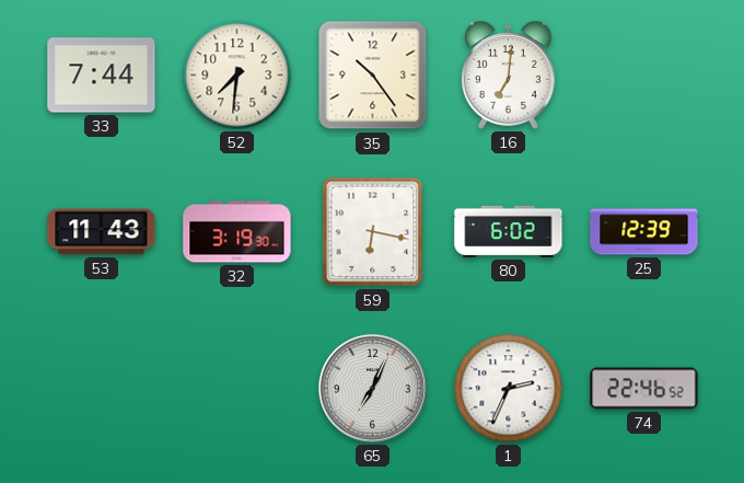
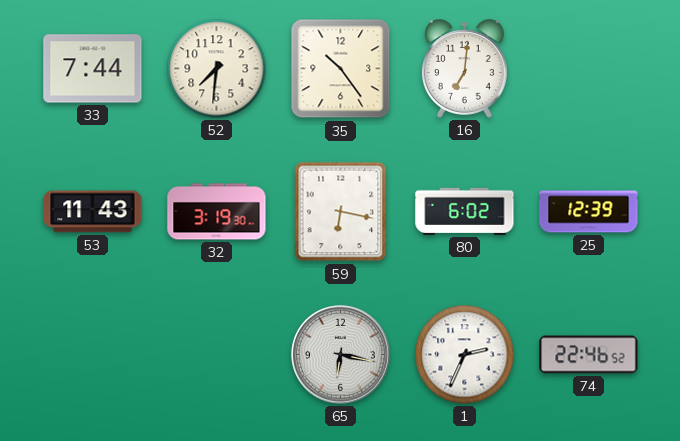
65: 7:04 -> 6:17
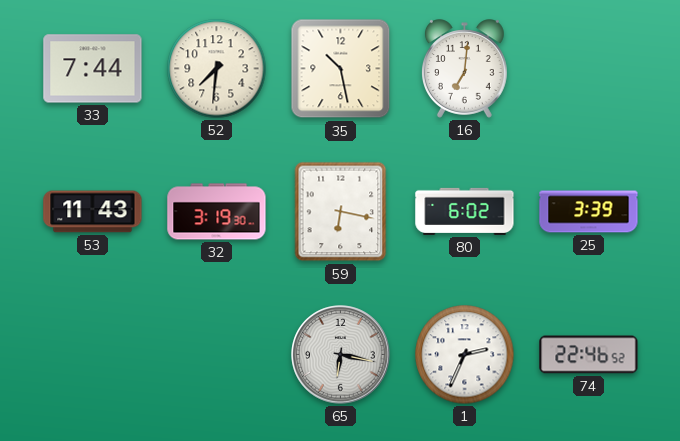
35: 10:24 -> 10:28
25: 12:39 -> 3:39
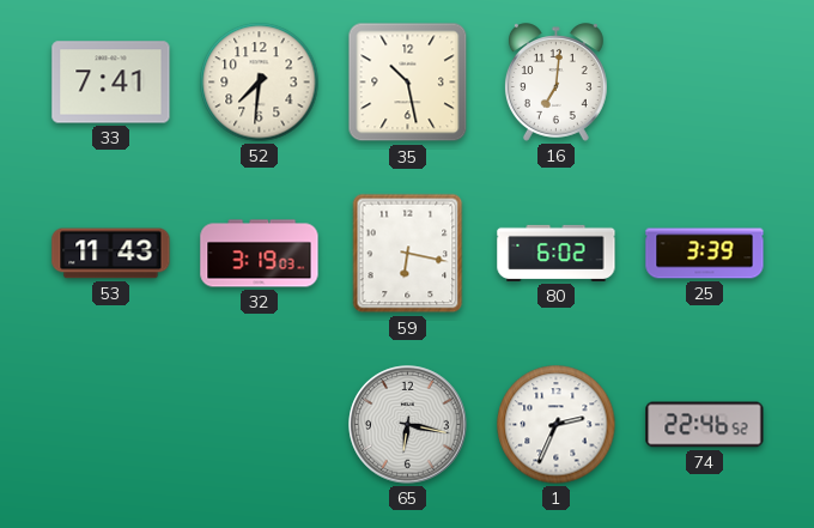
33: 7:44 -> 7:41
32: 3:19:30 -> 3:19:03
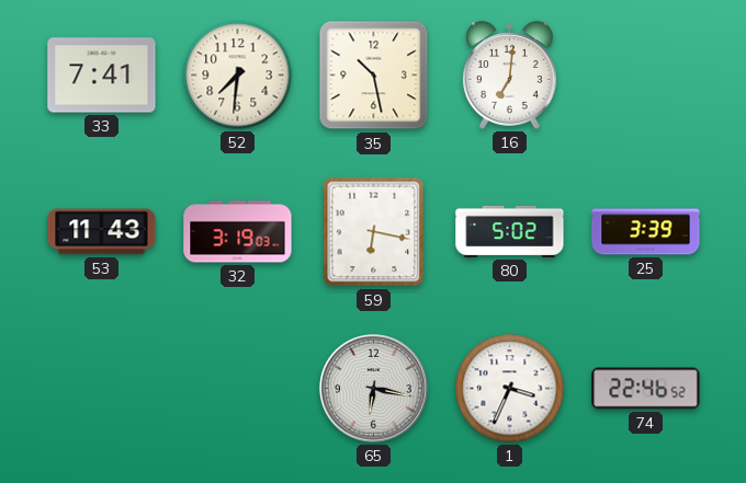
80: 6:02 -> 5:02
1: 2:34 -> 3:34
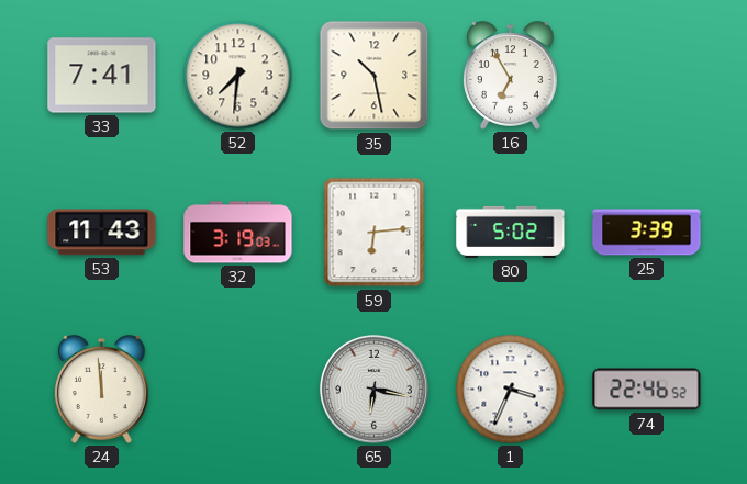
16: 7:01 -> 6:55
59: 6:17 -> 6:14
24: none -> 11:59
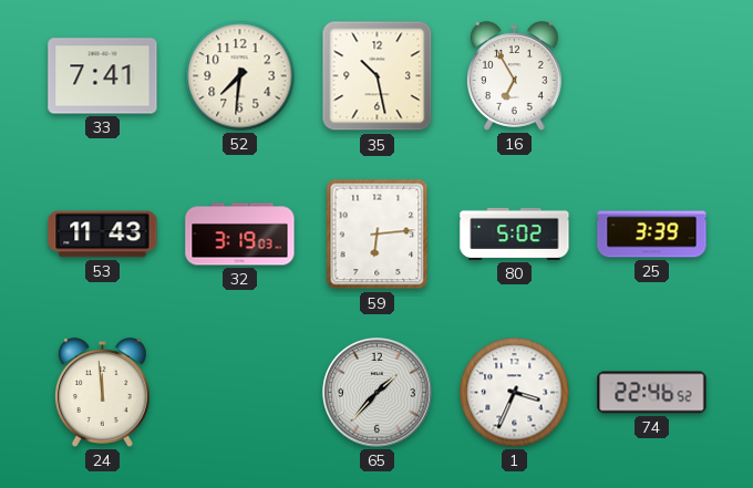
65: 6:17 -> 1:37
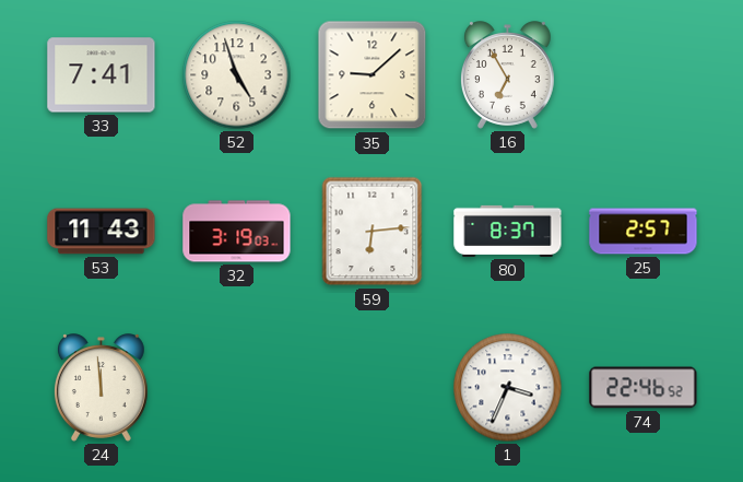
52: 7:31 -> 4:57
35: 10:28 -> 9:08
80: 5:02 -> 8:37
25: 3:39 -> 2:57
65: 1:37 -> none
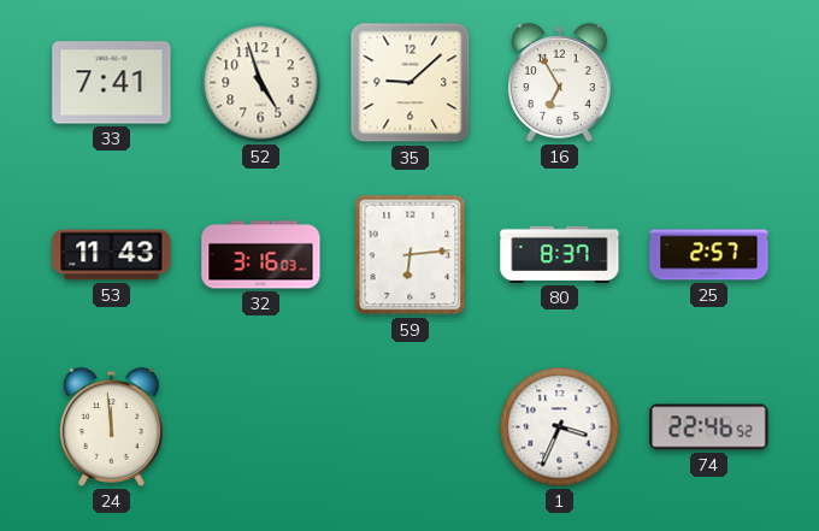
32: 3:19 -> 3:16
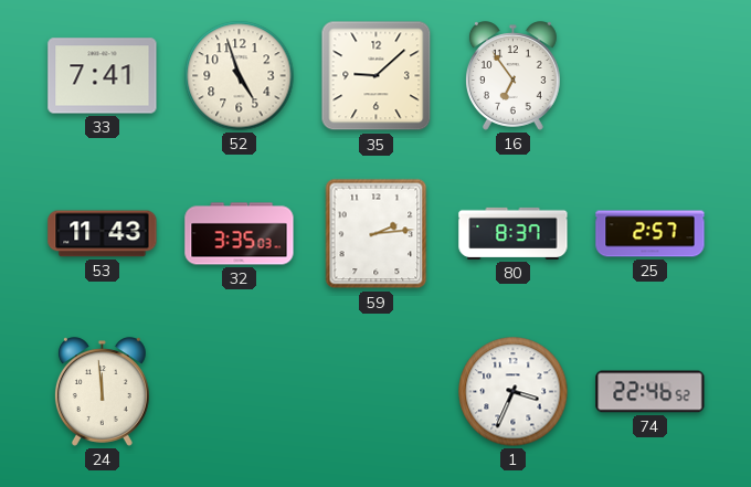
16: 6:55 -> 6:54
32: 3:16 -> 3:35
59: 6:14 -> 2:14
